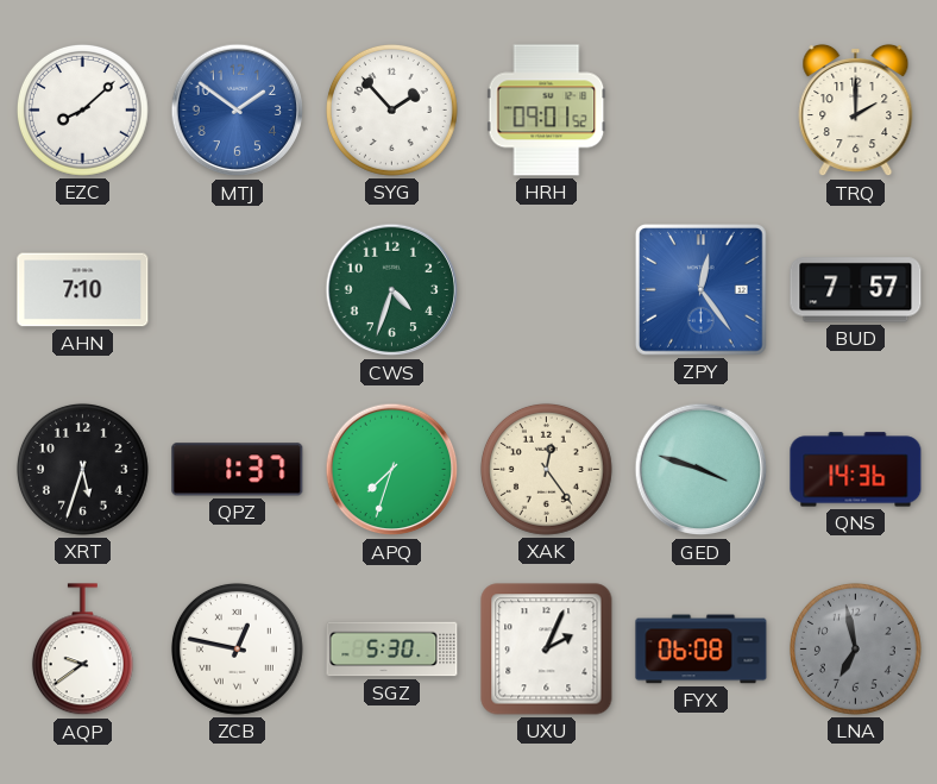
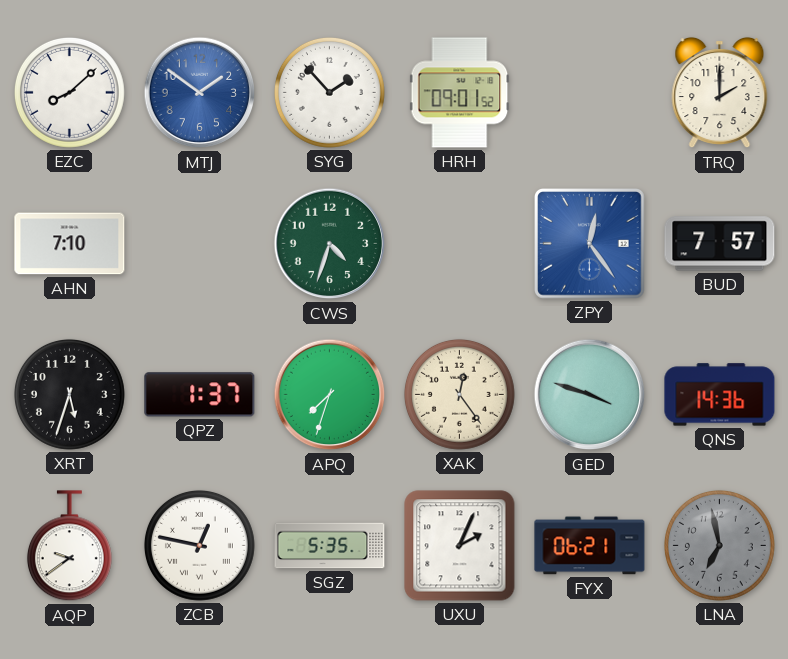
SGZ: 5:30 -> 5:35
FYX: 06:08 -> 06:21
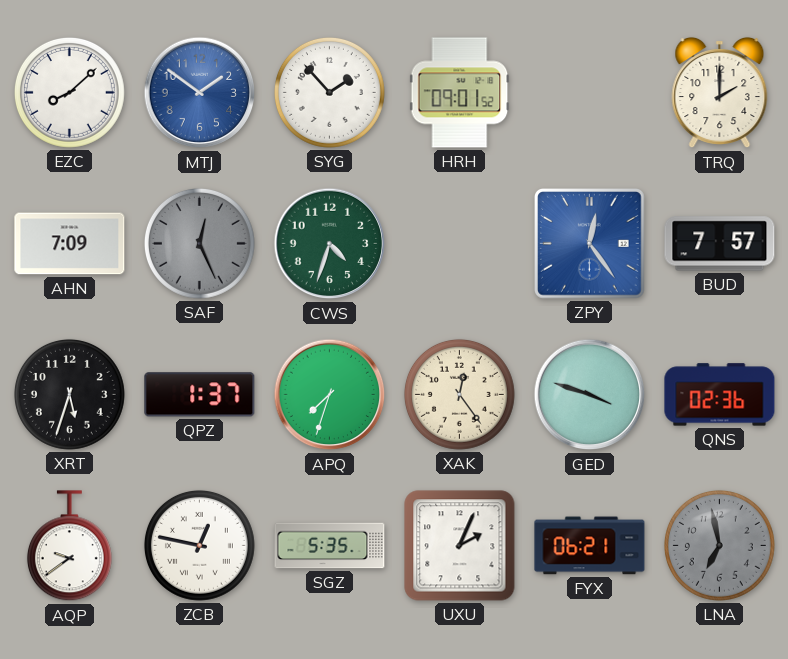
AHN: 7:10 -> 7:09
SAF: none -> 12:26
QNS: 14:36 -> 02:36
